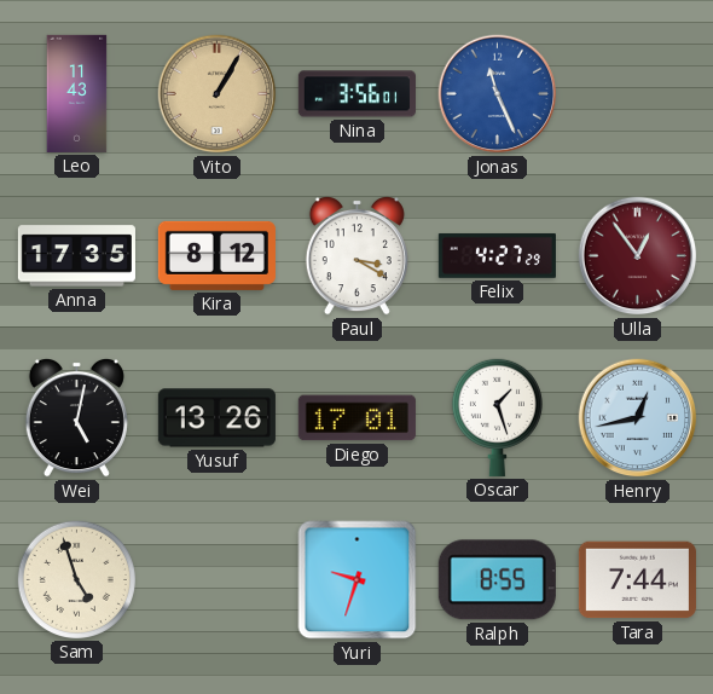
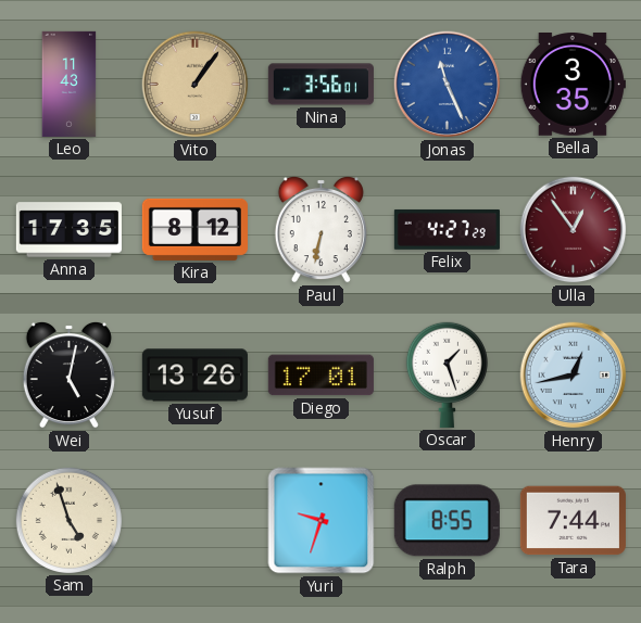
Vito: 1:05 -> 1:06
Bella: none -> 3:35
Paul: 3:20 -> 6:32
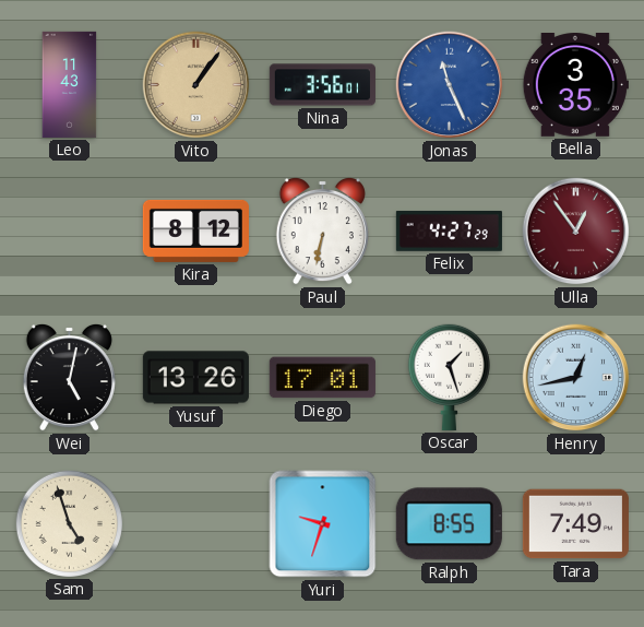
Anna: 17:35 -> none
Tara: 7:44 -> 7:49
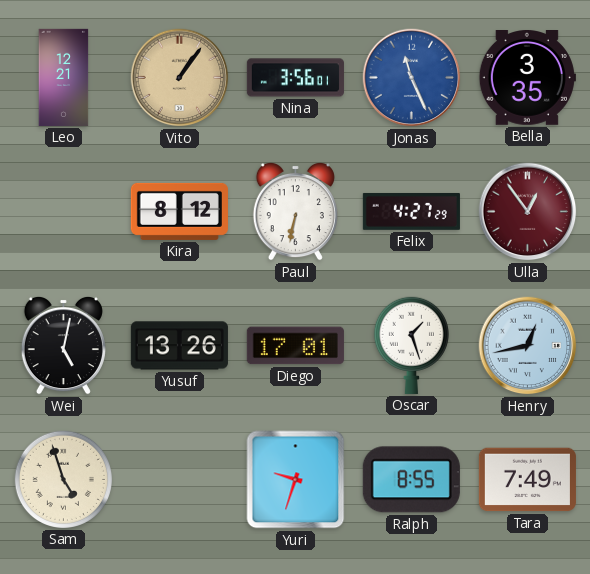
Leo: 11:43 -> 12:21
